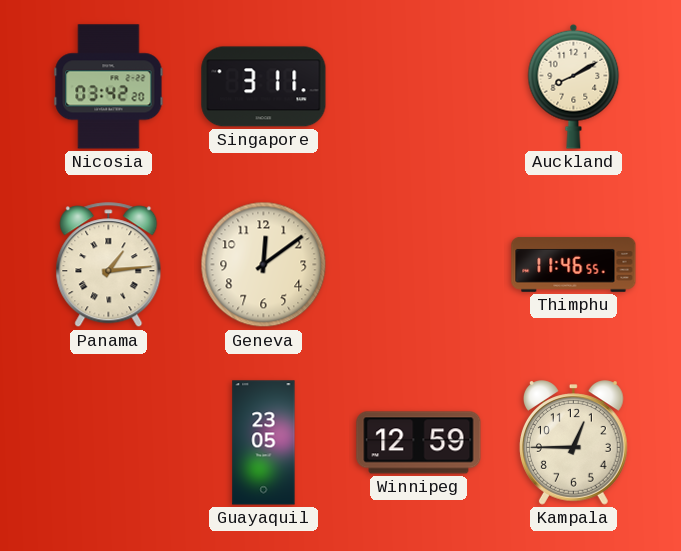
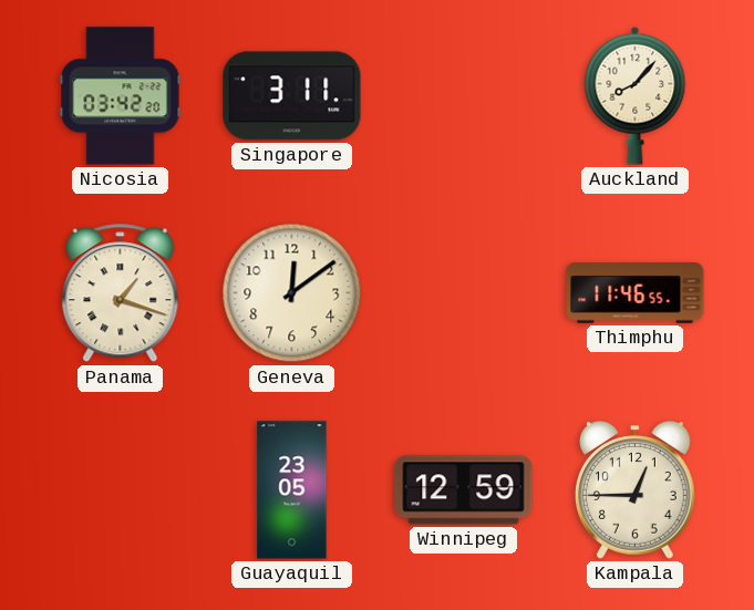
Auckland: 8:10 -> 8:07
Panama: 1:14 -> 1:18
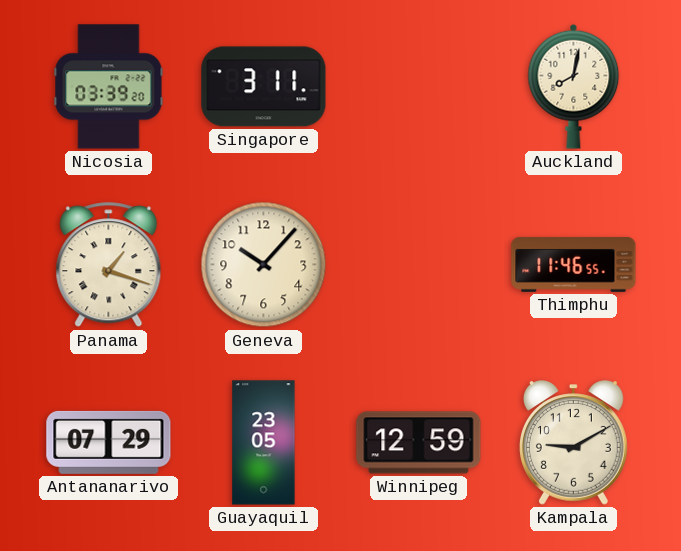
Nicosia: 03:42 -> 03:39
Auckland: 8:07 -> 8:02
Geneva: 12:09 -> 10:07
Antananarivo: none -> 07:29
Kampala: 12:45 -> 9:10
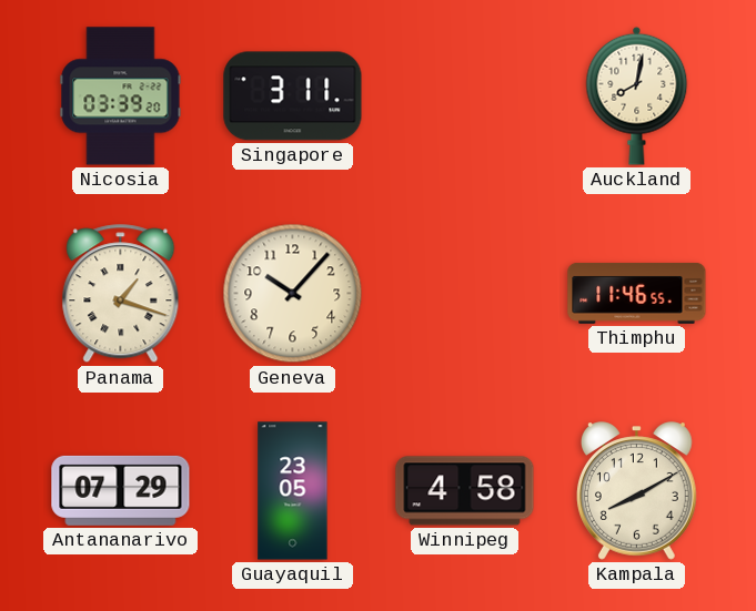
Winnipeg: 12:59 -> 4:58
Kampala: 9:10 -> 8:10
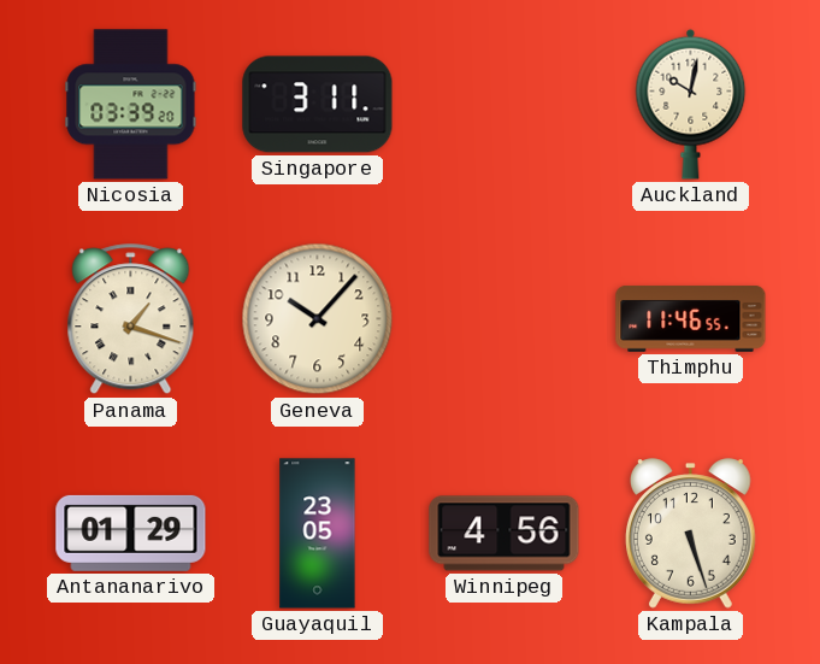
Auckland: 8:02 -> 10:02
Antananarivo: 07:29 -> 01:29
Winnipeg: 4:58 -> 4:56
Kampala: 8:10 -> 5:27
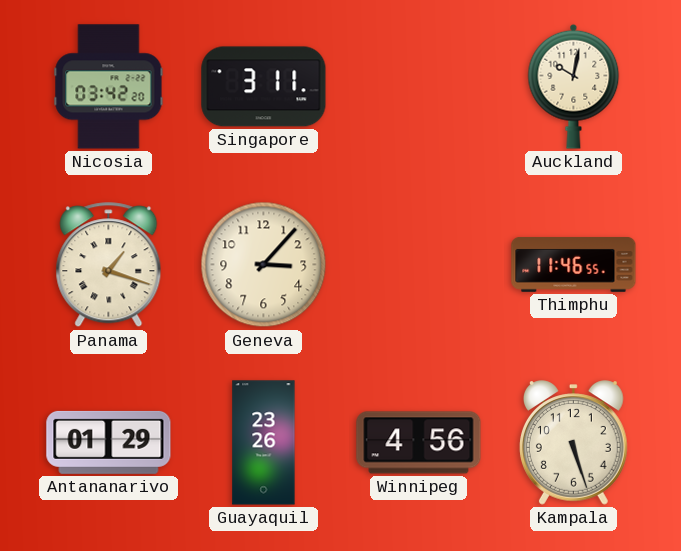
Nicosia: 03:39 -> 03:42
Geneva: 10:07 -> 3:07
Guayaquil: 23:05 -> 23:26
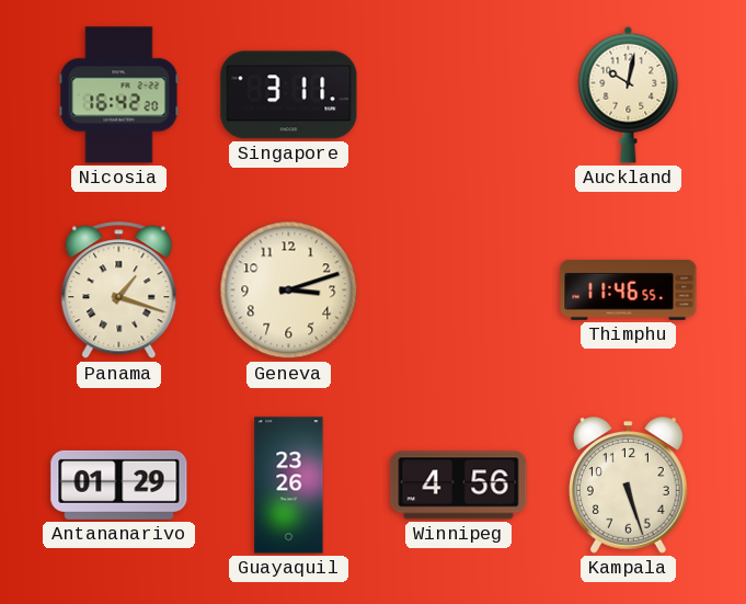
Nicosia: 03:42 -> 16:42
Geneva: 3:07 -> 3:12
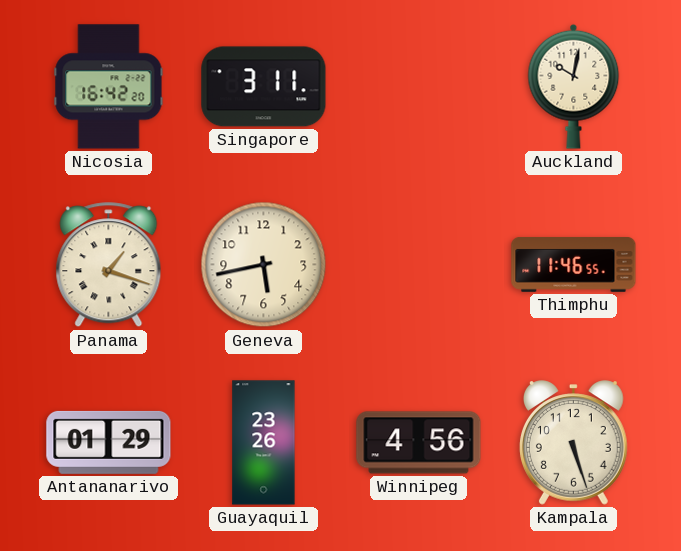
Geneva: 3:12 -> 5:43
